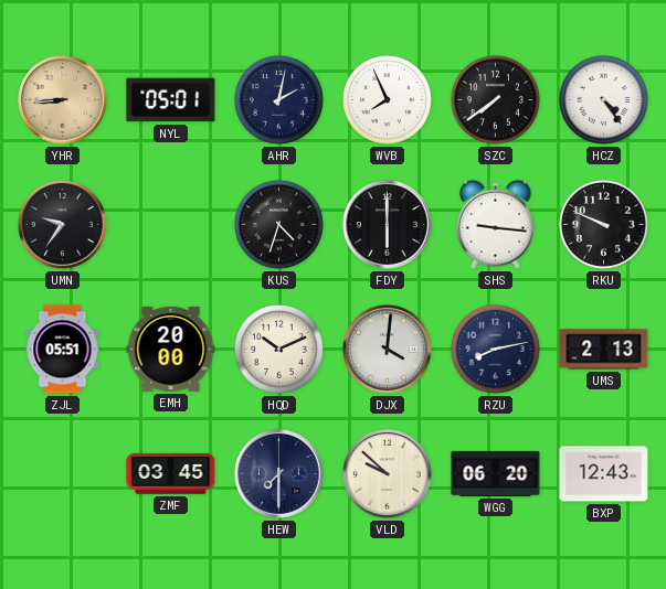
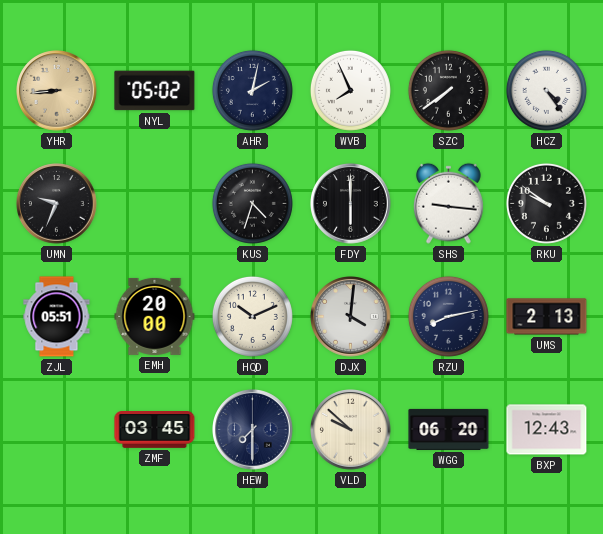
NYL: 05:01 -> 05:02
UMN: 9:36 -> 9:34
RKU: 9:49 -> 9:51
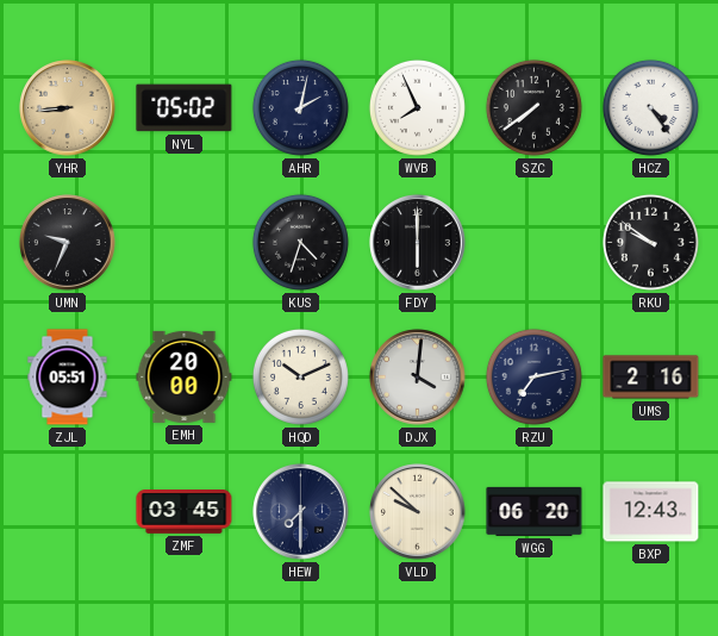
SHS: 9:16 -> none
RZU: 8:13 -> 7:13
UMS: 2:13 -> 2:16
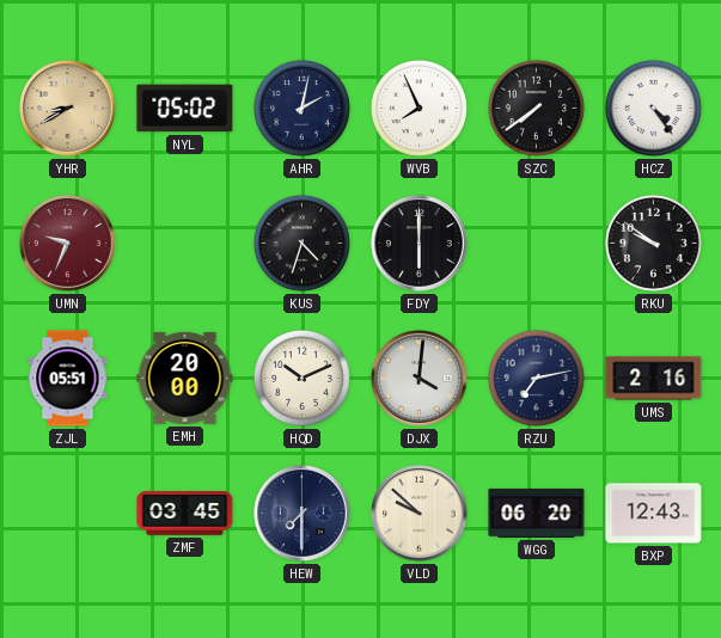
YHR: 8:44 -> 8:40
UMN dial: black -> burgundy
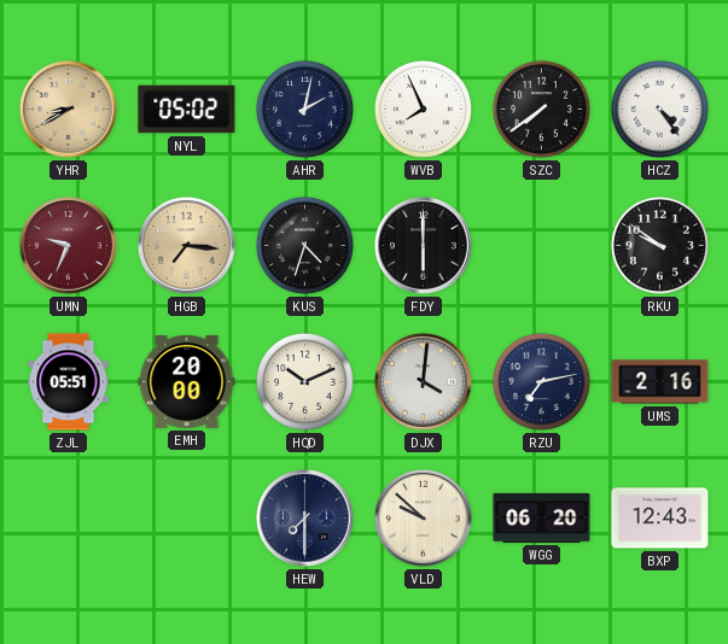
HGB: none -> 7:16
ZMF: 03:45 -> none
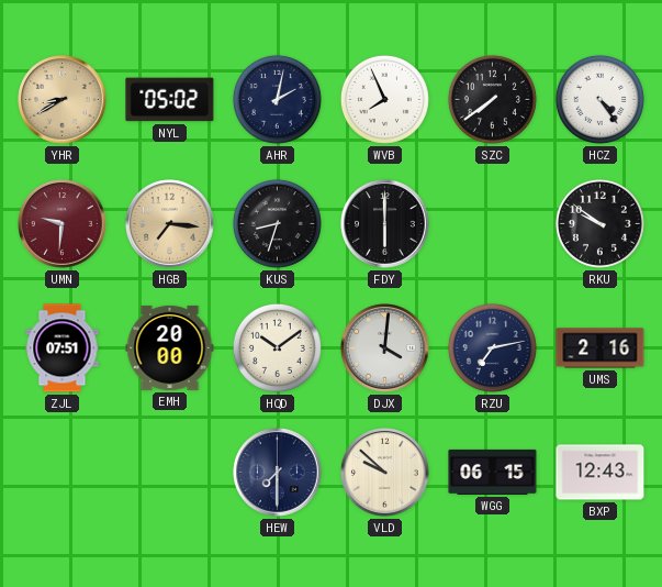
UMN: 9:34 -> 9:31
KUS: 4:33 -> 8:33
ZJL: 05:51 -> 07:51
HQD: 10:11 -> 10:09
WGG: 06:20 -> 06:15
